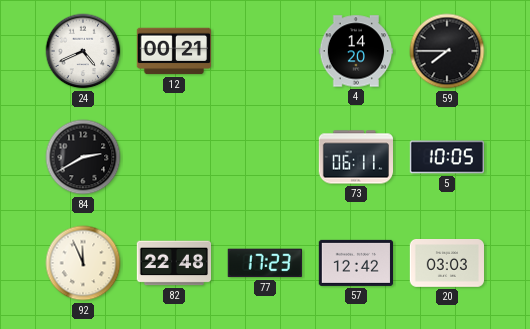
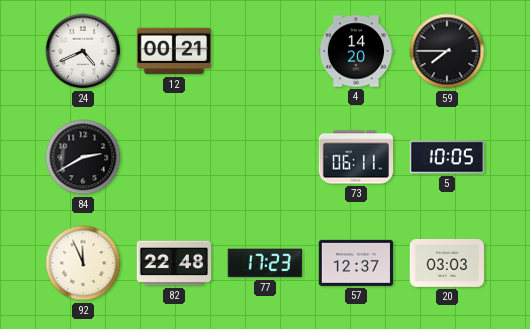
57: 12:42 -> 12:37
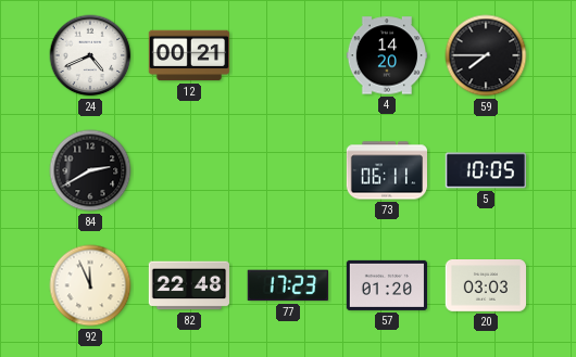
57: 12:37 -> 01:20
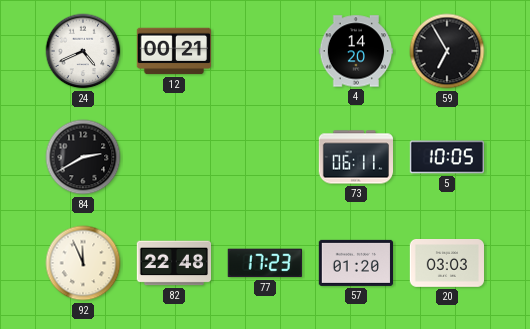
59: 7:45 -> 6:55
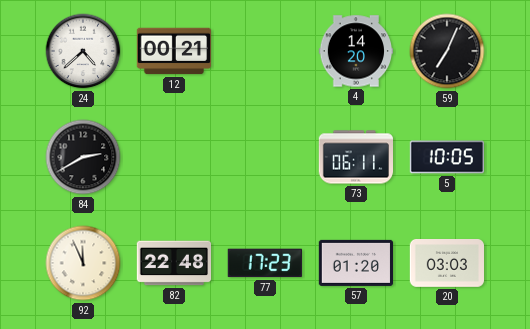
24: 4:41 -> 4:38
59: 6:55 -> 7:04
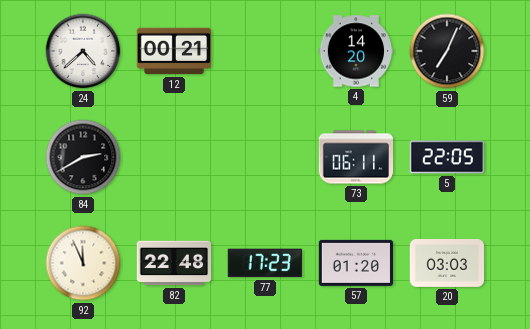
5: 10:05 -> 22:05
